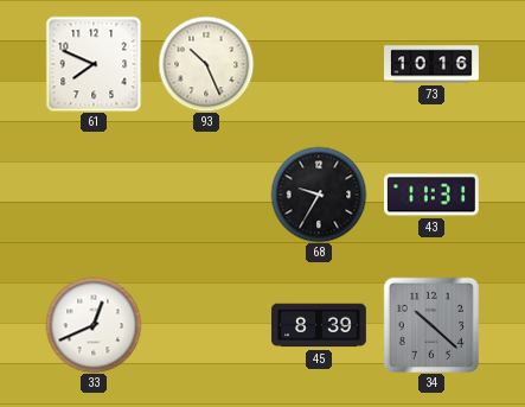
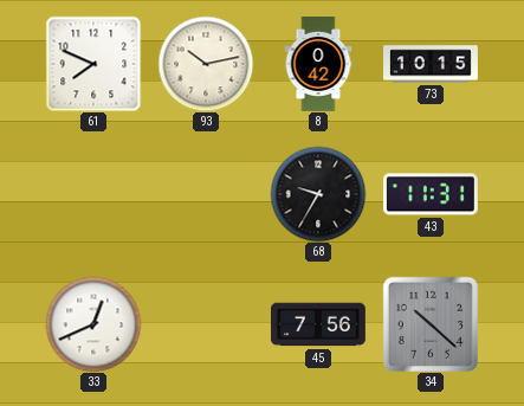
93: 10:26 -> 10:13
8: none -> 0:42
73: 10:16 -> 10:15
45: 8:39 -> 7:56
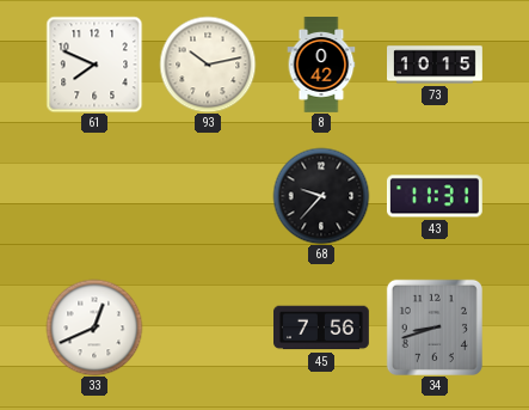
68: 9:35 -> 9:37
34: 10:22 -> 8:42
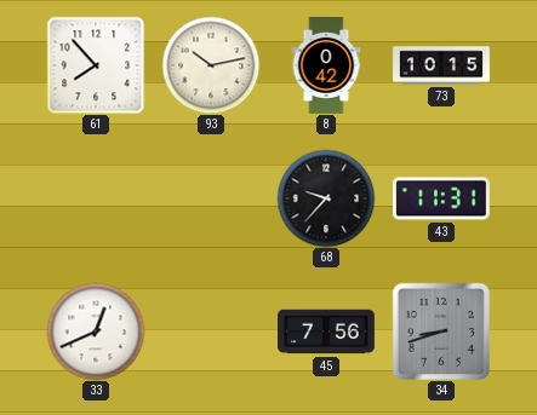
61: 7:49 -> 7:53
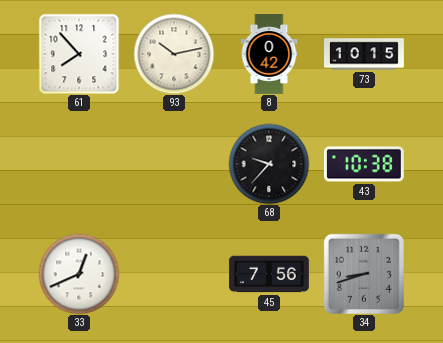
43: 11:31 -> 10:38
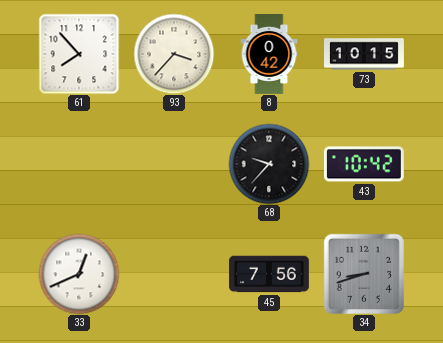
93: 10:13 -> 3:37
43: 10:38 -> 10:42
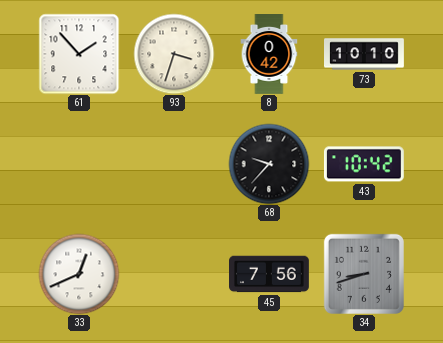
61: 7:53 -> 1:53
93: 3:37 -> 3:33
73: 10:15 -> 10:10
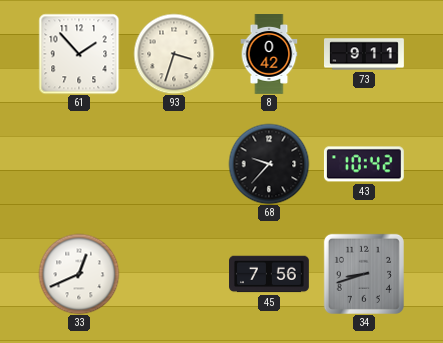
73: 10:10 -> 9:11
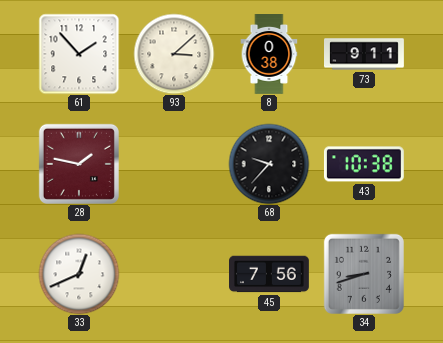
93: 3:33 -> 3:08
8: 0:42 -> 0:38
28: none -> 1:47
43: 10:42 -> 10:38
